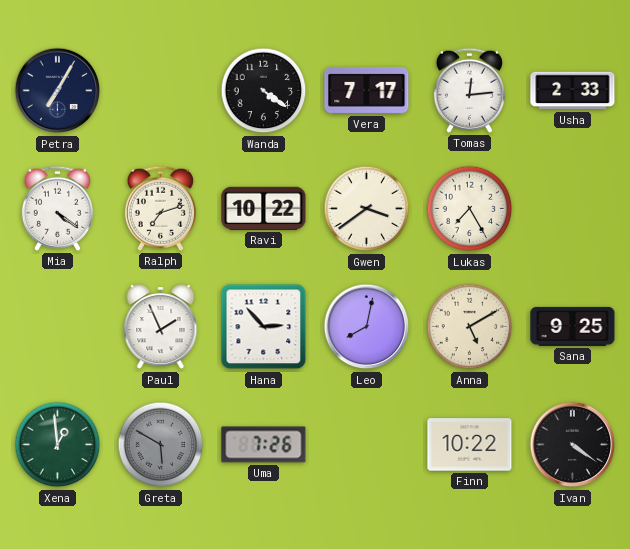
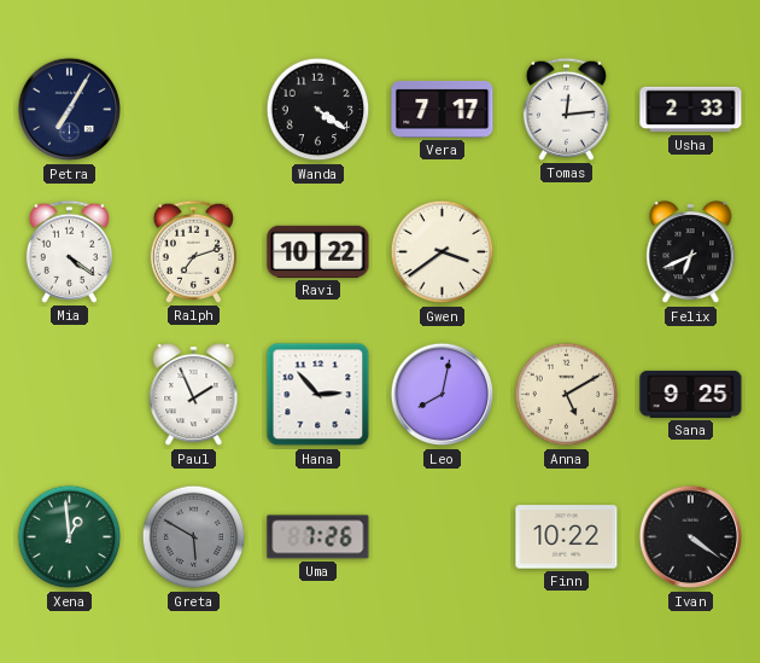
Lukas: 7:25 -> none
Felix: none -> 6:41
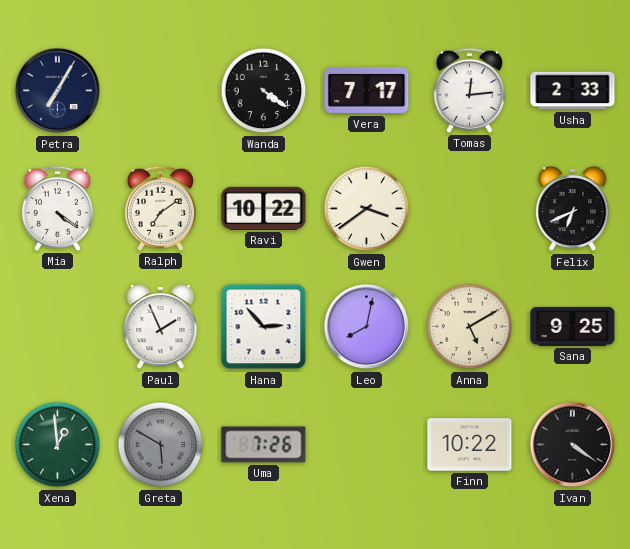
Ralph: 7:12 -> 7:09
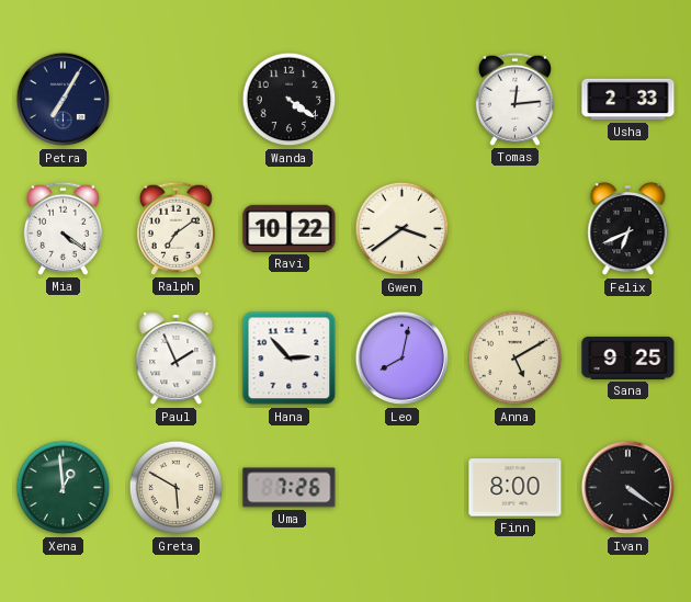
Vera: 7:17 -> none
Greta dial: grey -> cream
Finn: 10:22 -> 8:00
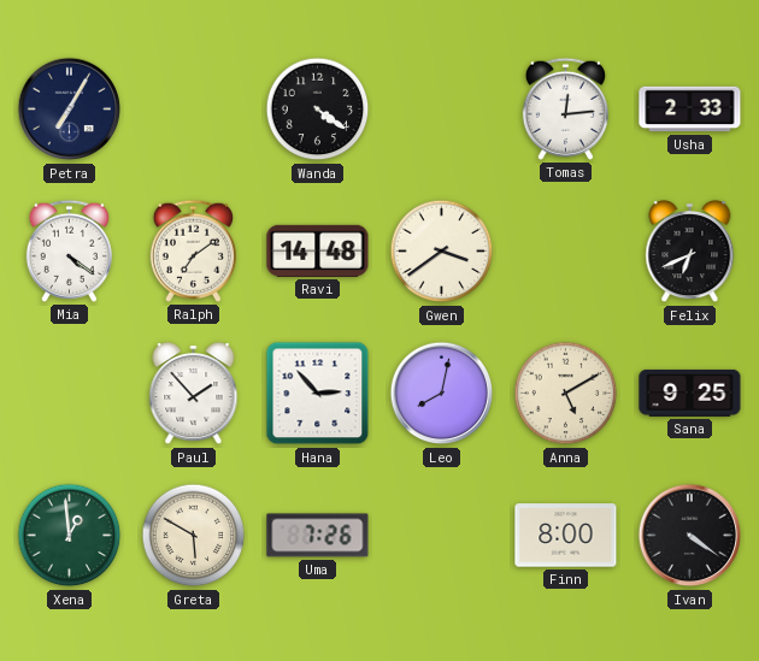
Ravi: 10:22 -> 14:48
Paul: 1:56 -> 1:53
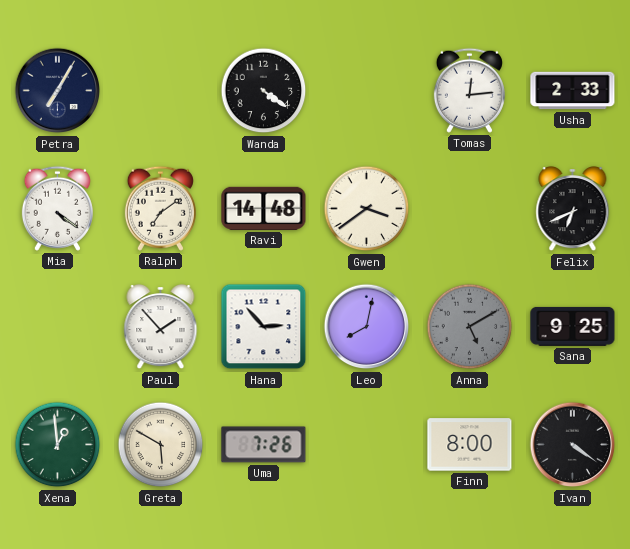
Anna dial: cream -> grey
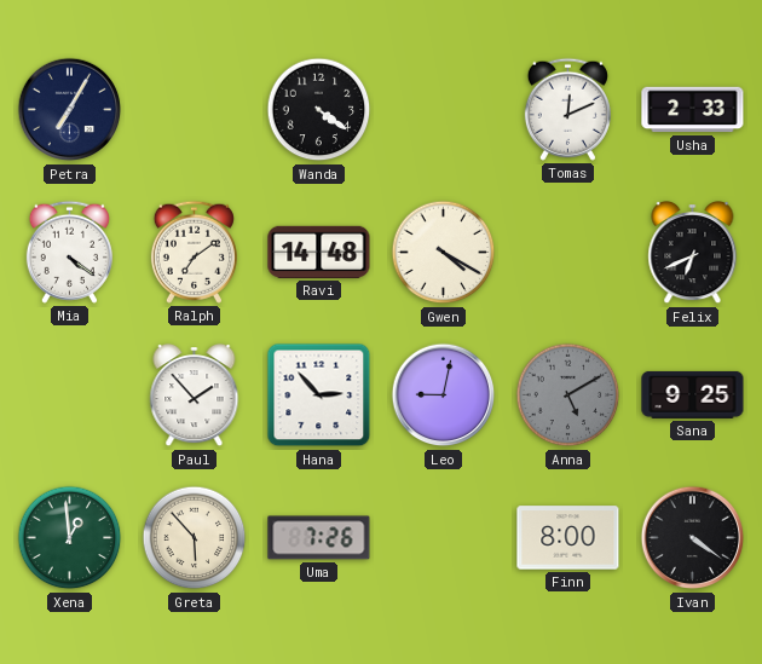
Tomas: 12:14 -> 12:11
Gwen: 3:39 -> 4:20
Leo: 8:02 -> 9:02
Greta: 5:50 -> 5:53
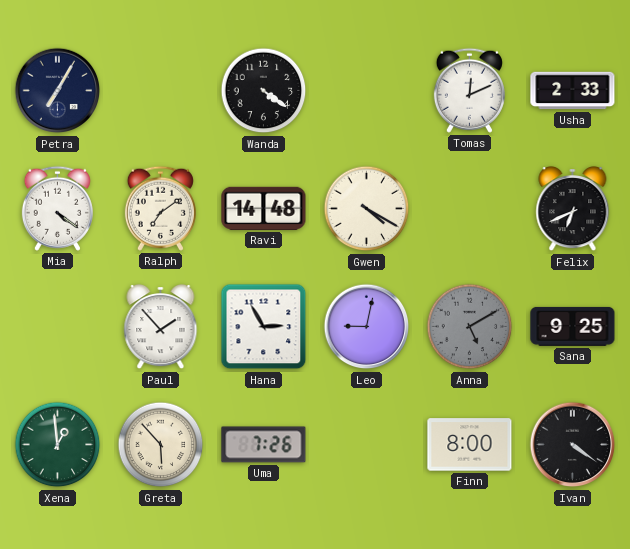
Hana: 2:53 -> 2:55
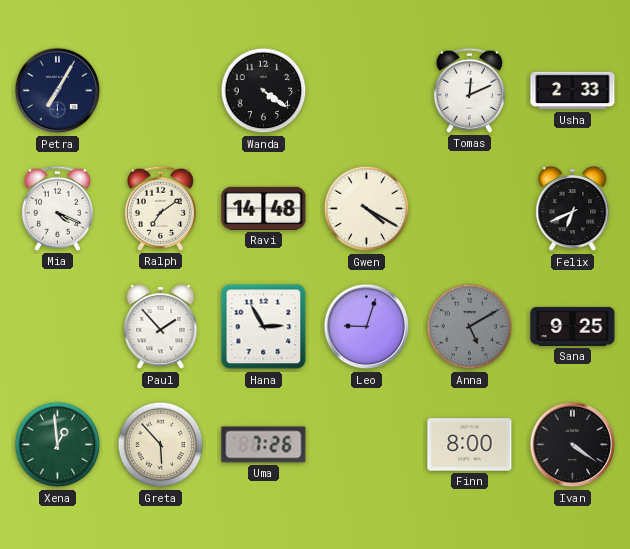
Mia: 4:21 -> 4:19
Leo: 9:02 -> 9:03
